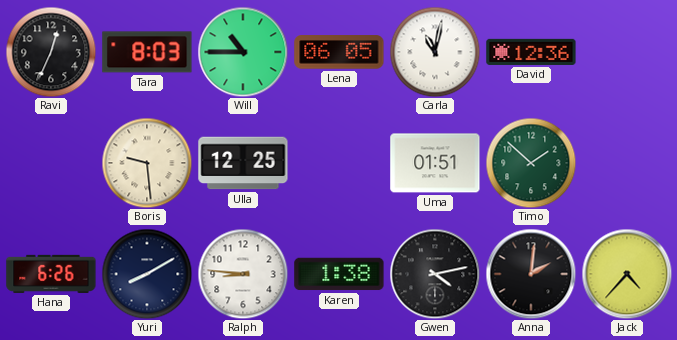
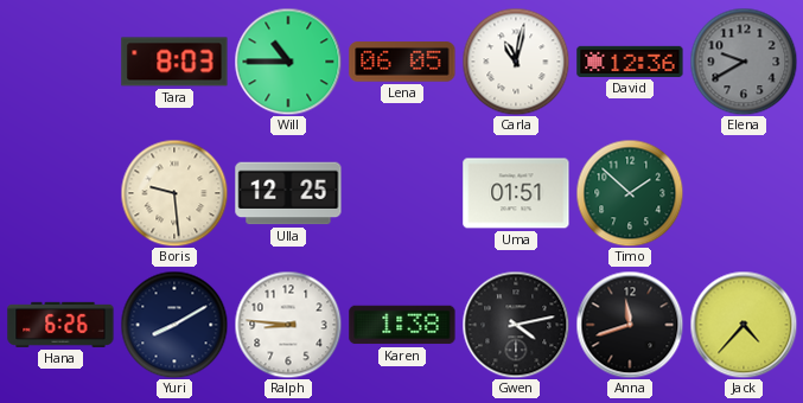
Ravi: 12:34 -> none
Elena: none -> 9:40
Anna: 2:01 -> 11:42
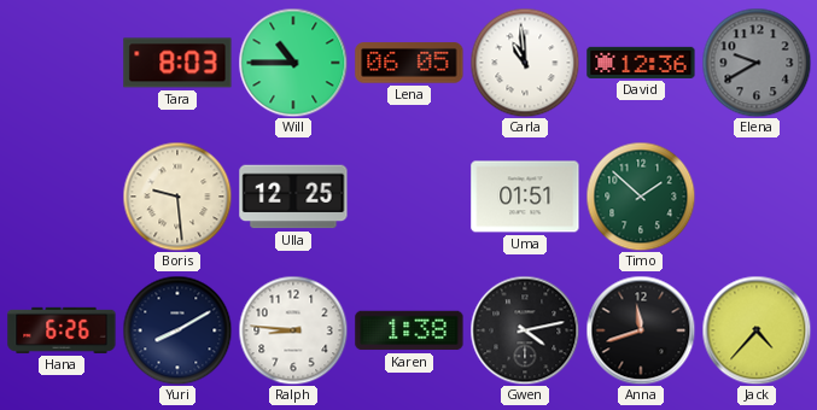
Carla: 11:02 -> 10:59
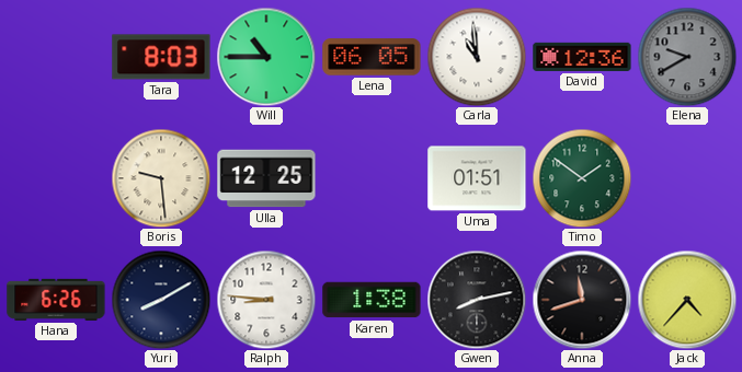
Timo: 1:52 -> 1:51
Gwen: 4:13 -> 8:13
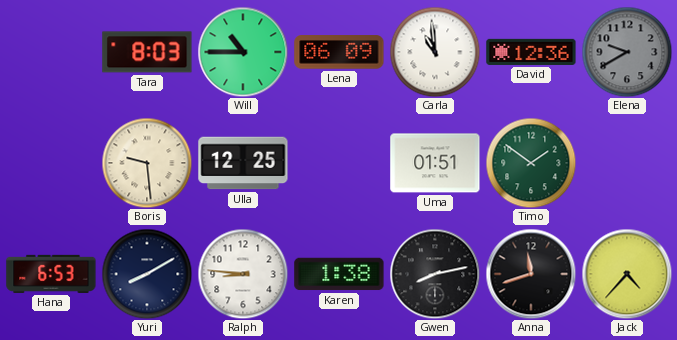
Lena: 06:05 -> 06:09
Hana: 6:26 -> 6:53
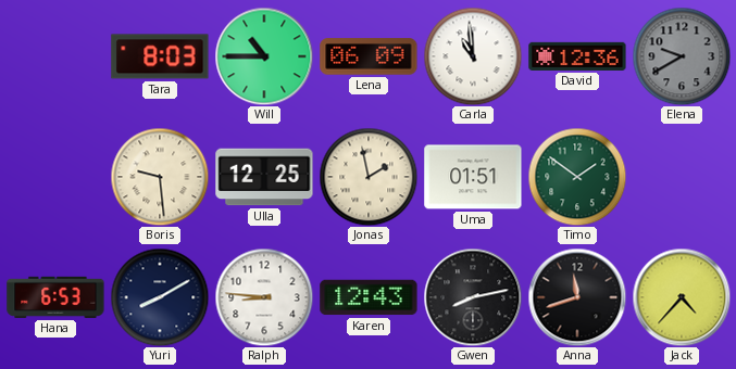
Jonas: none -> 1:58
Karen: 1:38 -> 12:43
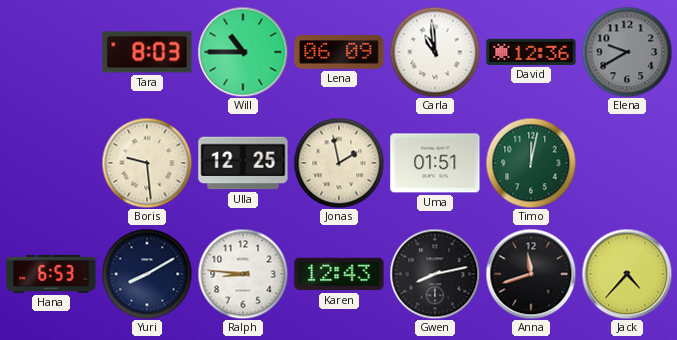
Timo: 1:51 -> 12:02
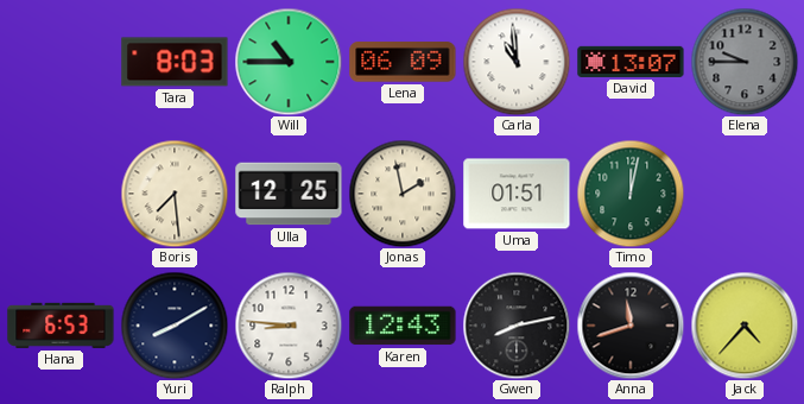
David: 12:36 -> 13:07
Elena: 9:40 -> 9:45
Boris: 9:29 -> 7:29
